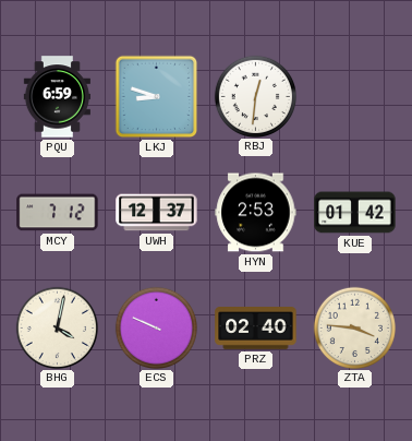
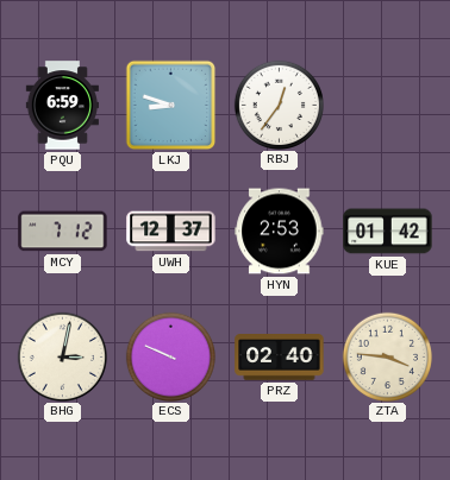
RBJ: 12:31 -> 12:36
BHG: 4:02 -> 3:02
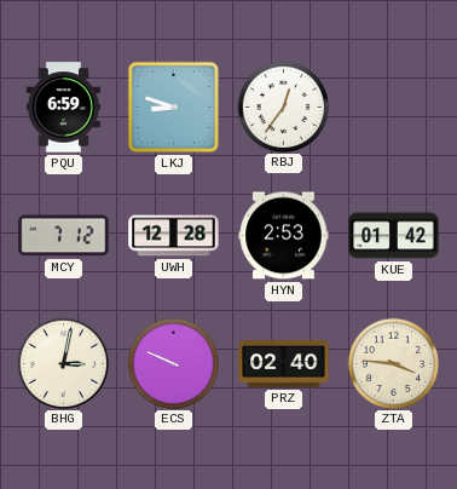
UWH: 12:37 -> 12:28
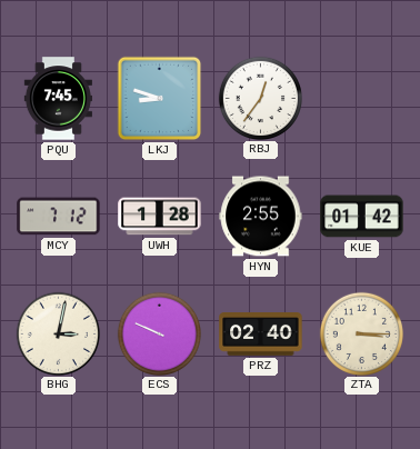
PQU: 6:59 -> 7:45
UWH: 12:28 -> 1:28
HYN: 2:53 -> 2:55
ZTA: 3:46 -> 3:15
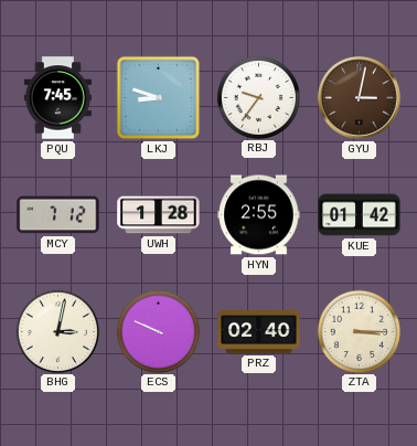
RBJ: 12:36 -> 9:36
GYU: none -> 3:02
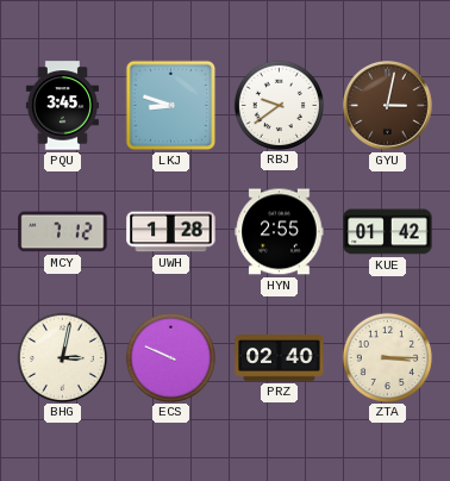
PQU: 7:45 -> 3:45
RBJ: 9:36 -> 9:39
